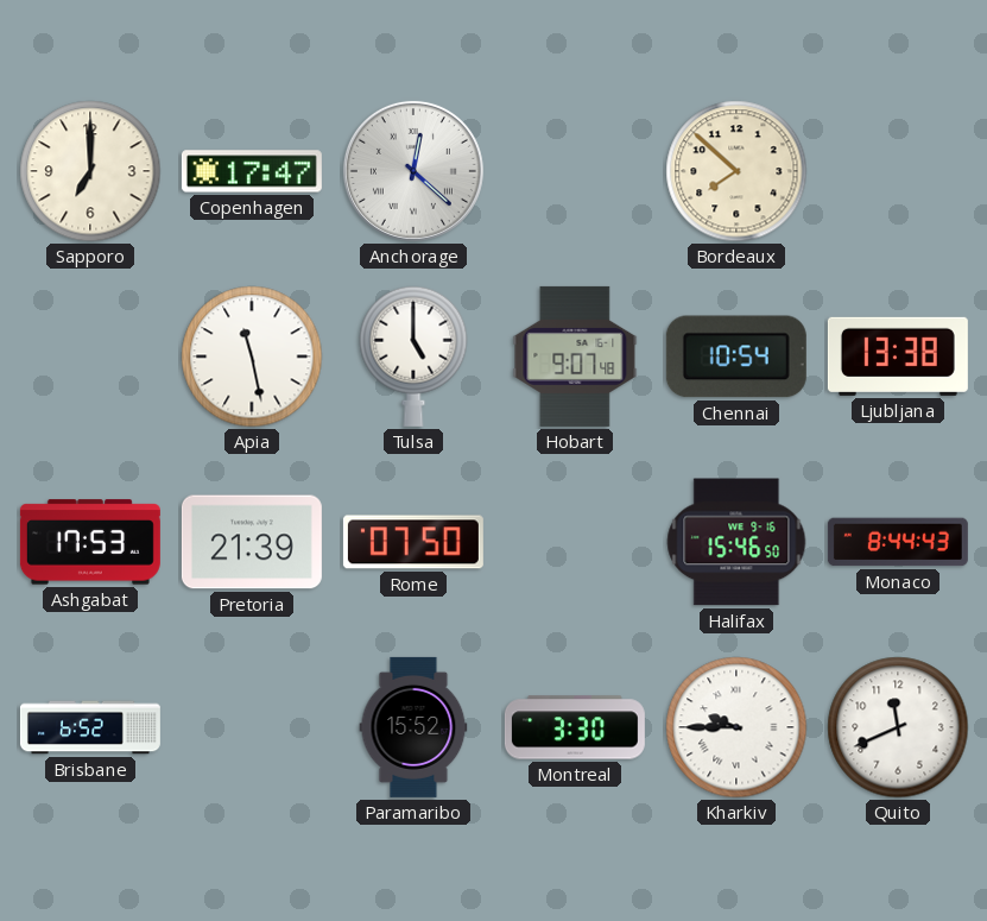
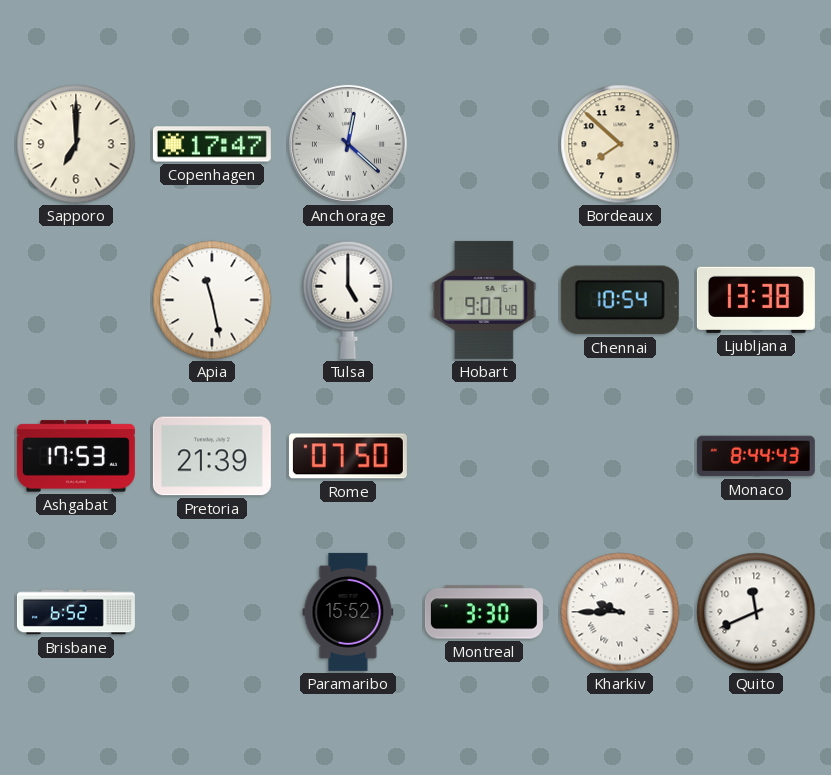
Halifax: 15:46 -> none
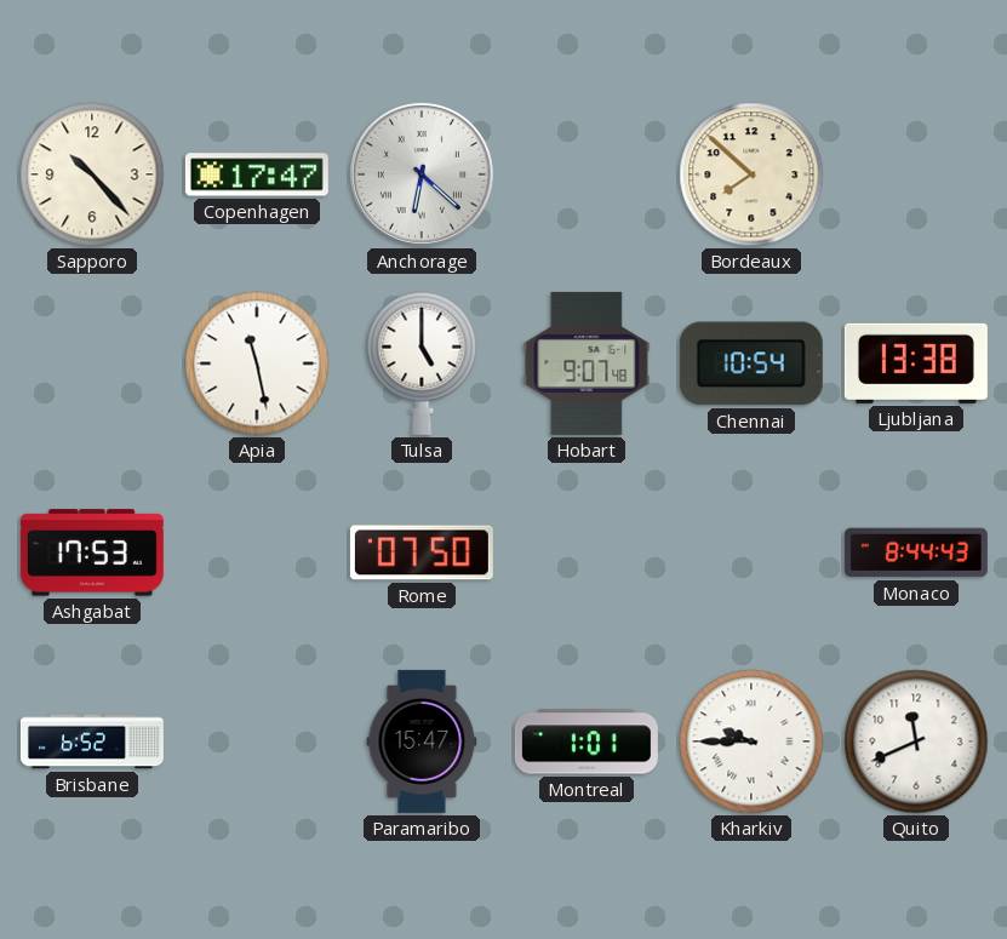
Sapporo: 7:00 -> 10:23
Anchorage: 12:22 -> 6:22
Pretoria: 21:39 -> none
Paramaribo: 15:52 -> 15:47
Montreal: 3:30 -> 1:01
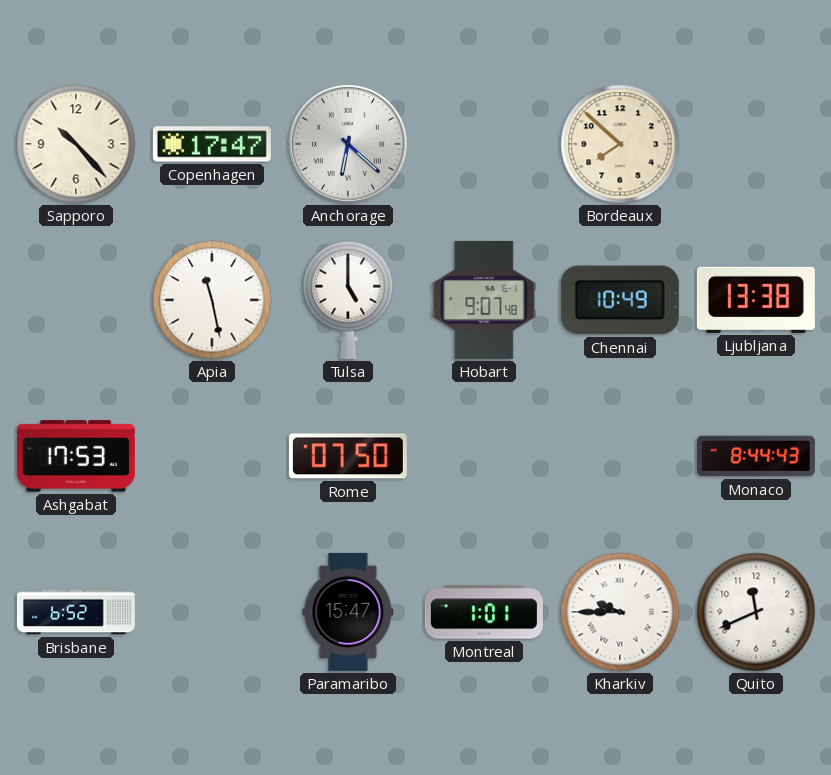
Chennai: 10:54 -> 10:49
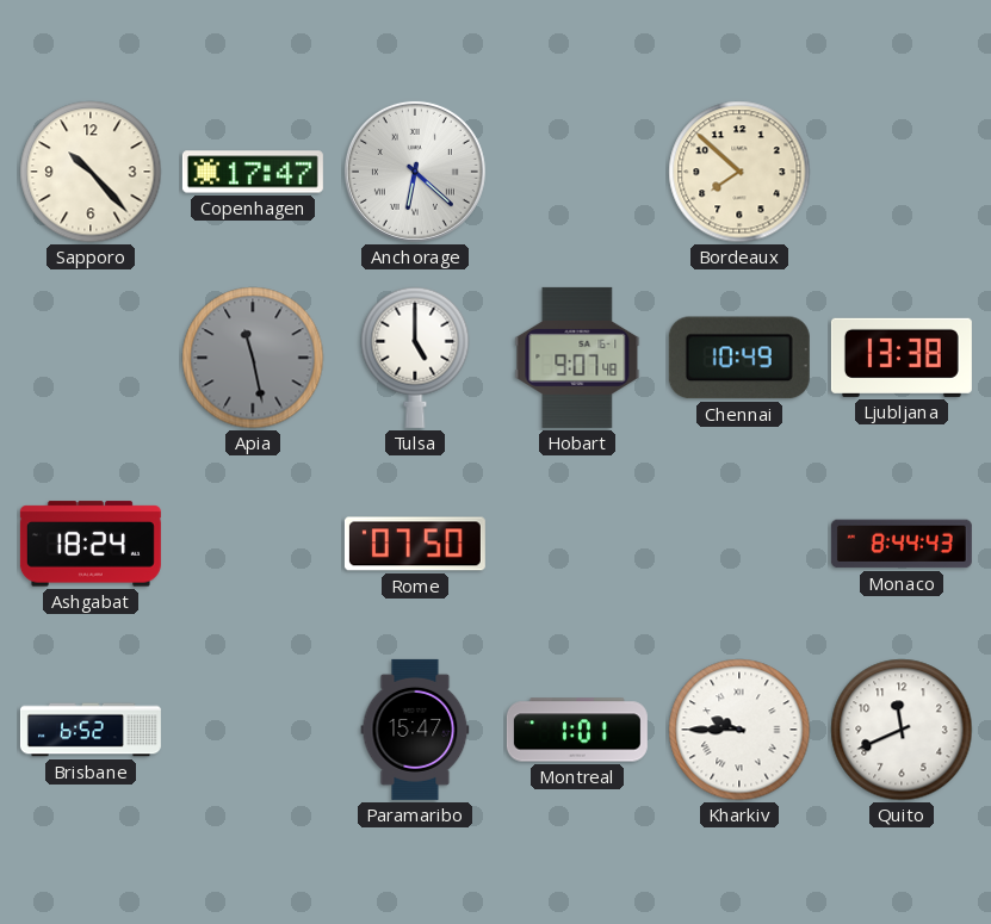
Apia dial: white -> grey
Ashgabat: 17:53 -> 18:24
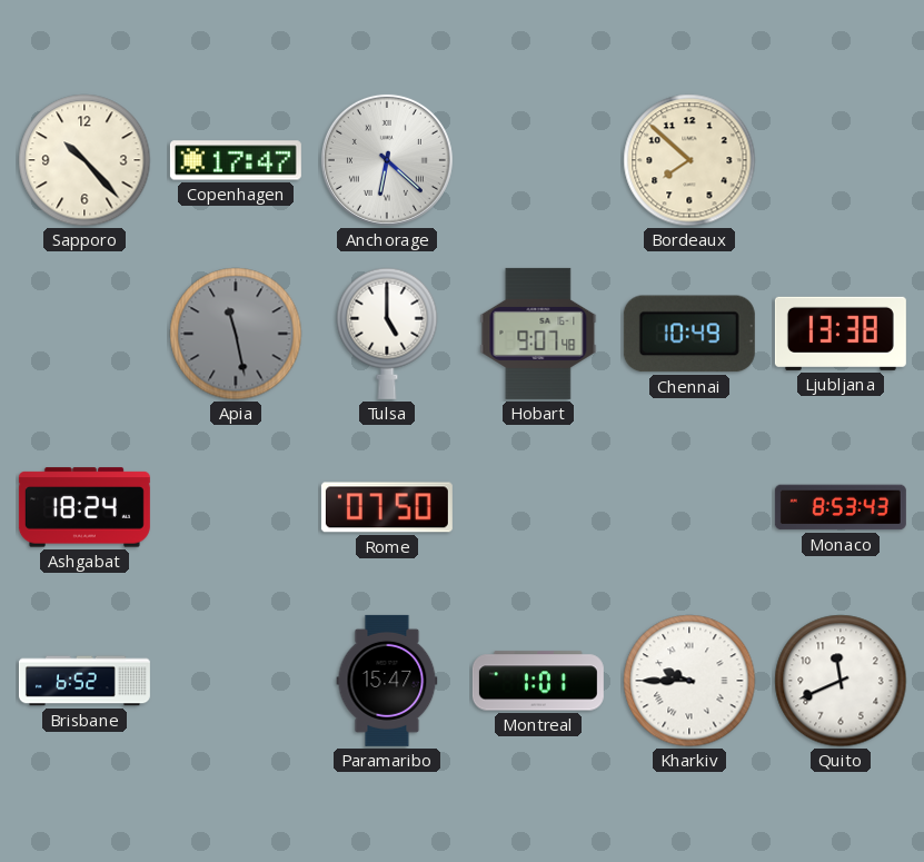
Monaco: 8:44 -> 8:53
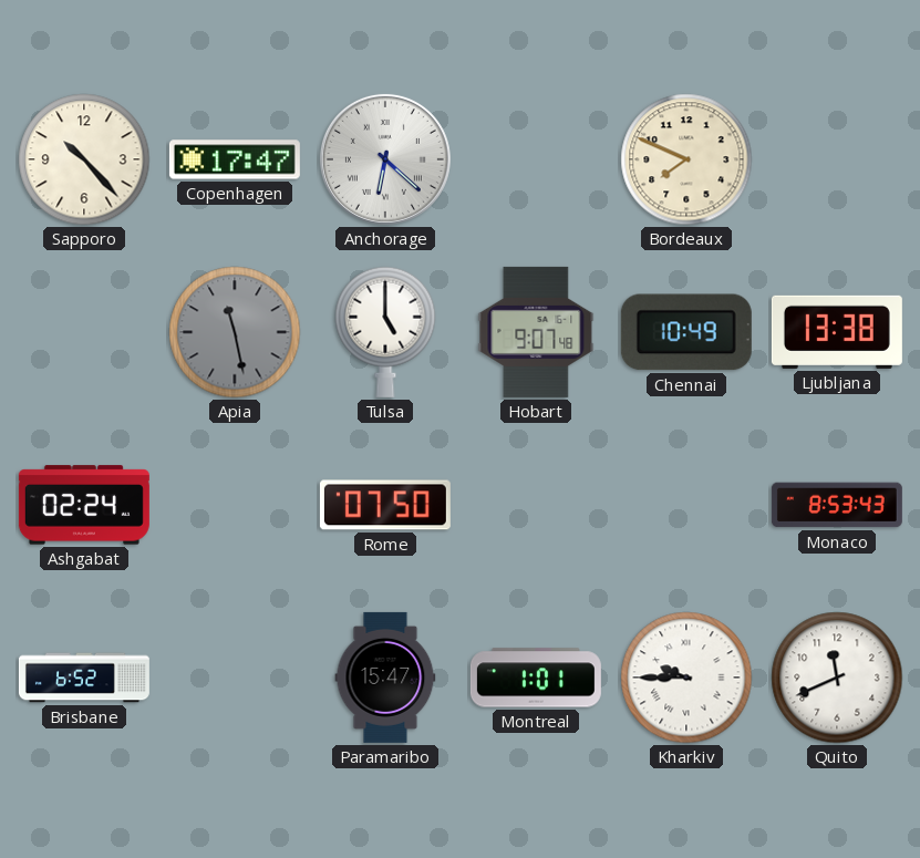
Bordeaux: 7:52 -> 7:49
Ashgabat: 18:24 -> 02:24
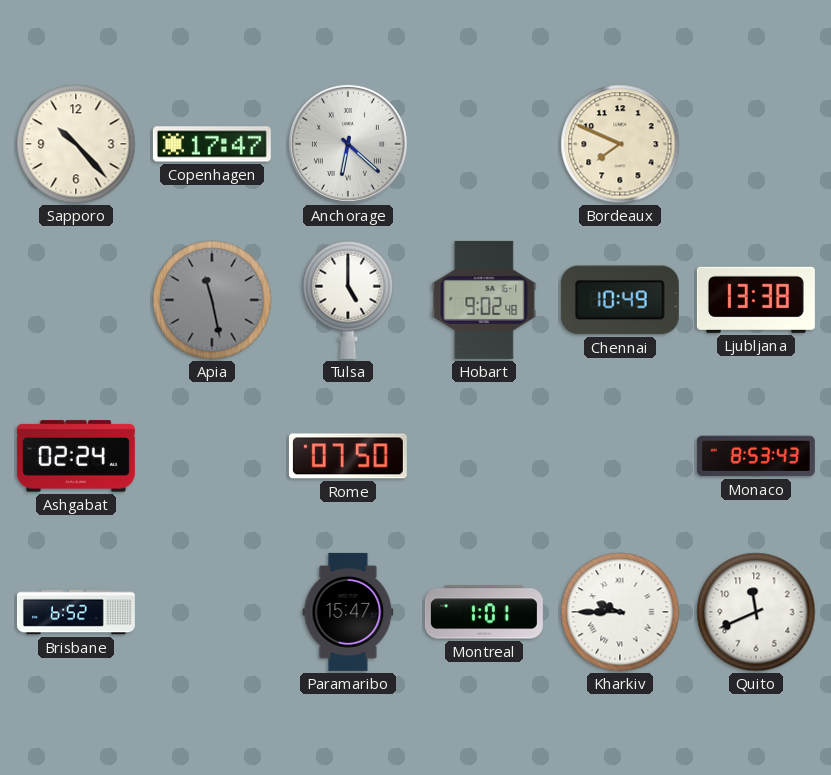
Hobart: 9:07 -> 9:02
